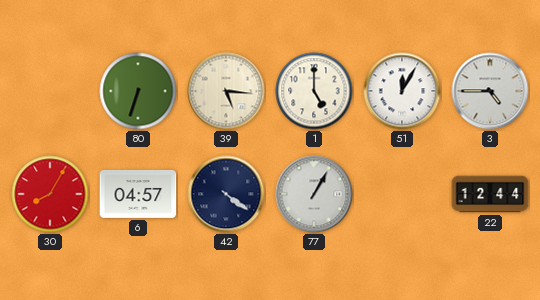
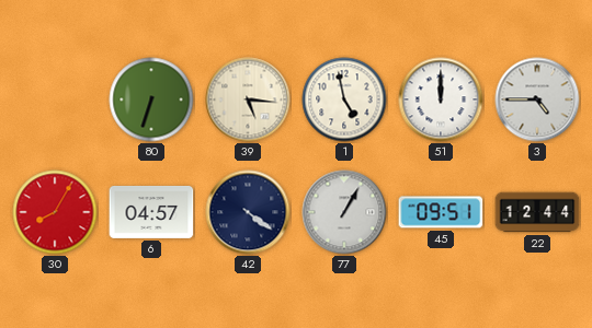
1: 5:00 -> 4:58
51: 12:05 -> 12:00
45: none -> 09:51
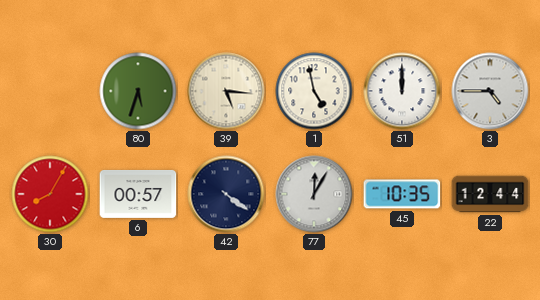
80: 6:33 -> 5:33
6: 04:57 -> 00:57
77: 1:05 -> 12:05
45: 09:51 -> 10:35
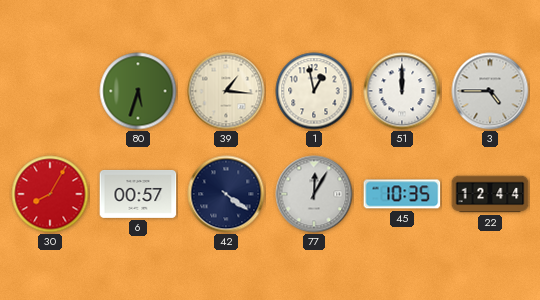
39: 5:16 -> 1:16
1: 4:58 -> 12:58
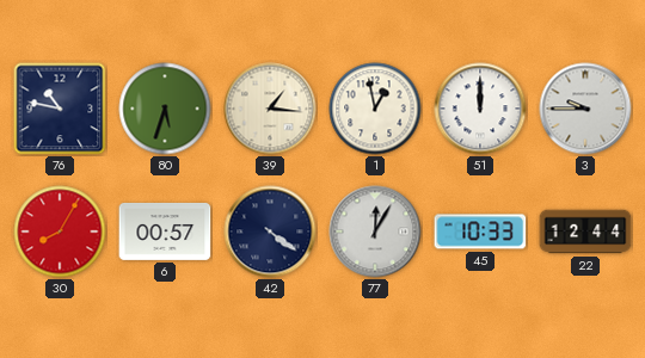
76: none -> 10:47
3: 4:45 -> 9:45
45: 10:35 -> 10:33
